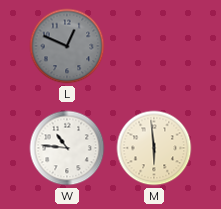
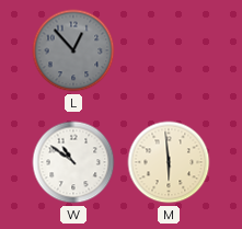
L: 12:49 -> 12:53
W: 10:46 -> 10:51
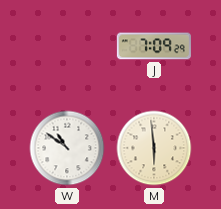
L: 12:53 -> none
J: none -> 7:09
